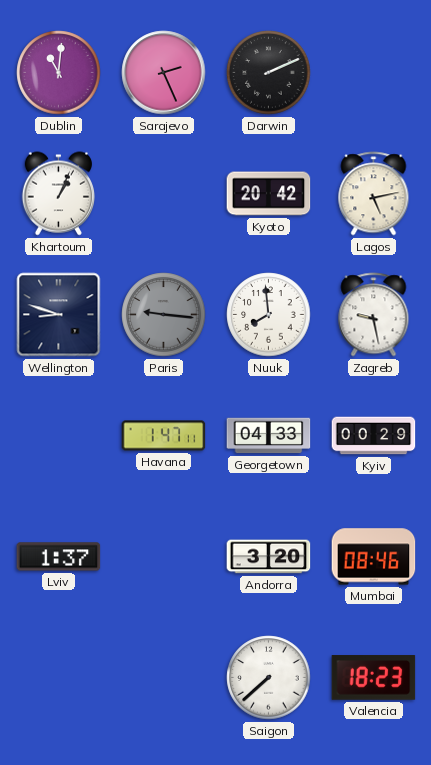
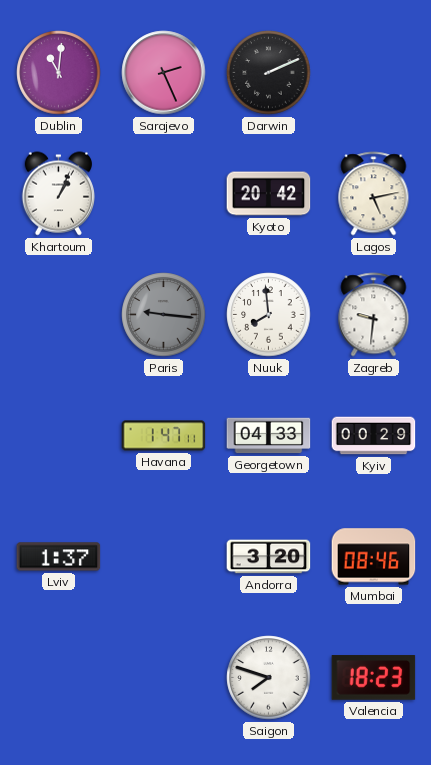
Wellington: 8:48 -> none
Zagreb: 9:28 -> 9:31
Saigon: 7:38 -> 7:48
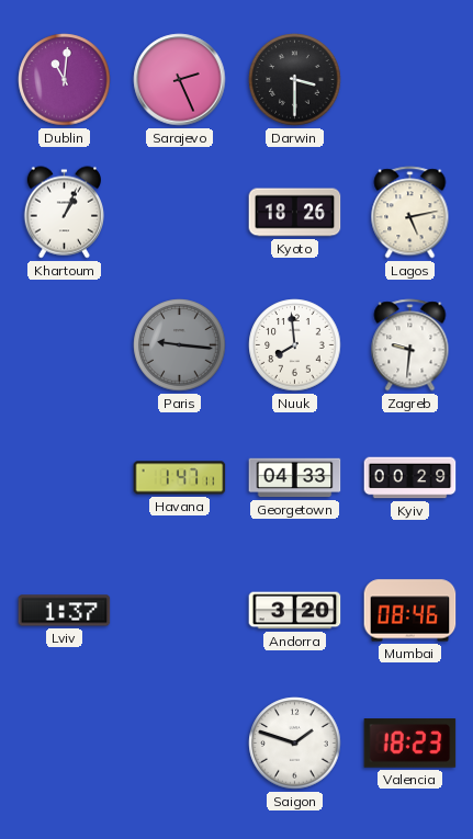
Darwin: 2:11 -> 3:30
Kyoto: 20:42 -> 18:26
Saigon: 7:48 -> 1:48
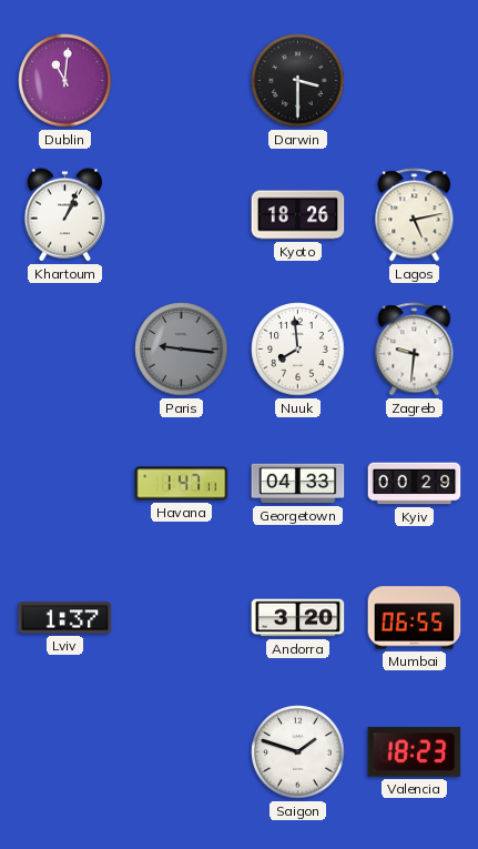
Sarajevo: 2:26 -> none
Mumbai: 08:46 -> 06:55
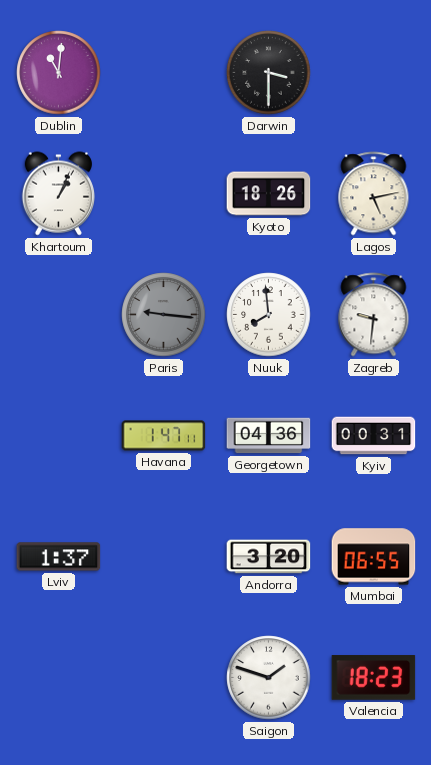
Georgetown: 04:33 -> 04:36
Kyiv: 00:29 -> 00:31
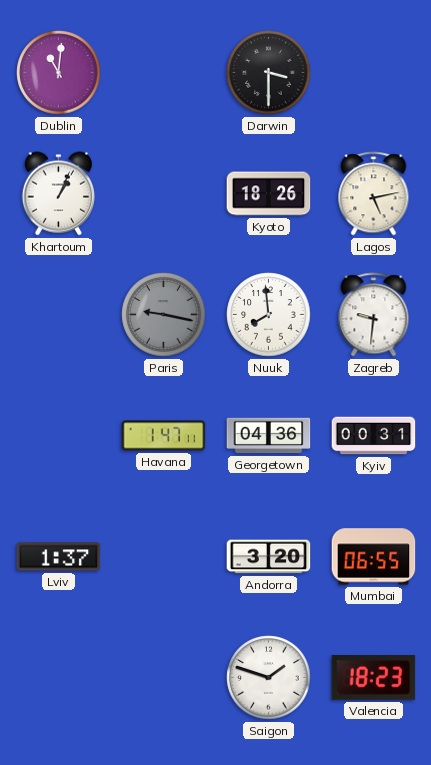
Paris: 9:16 -> 9:17
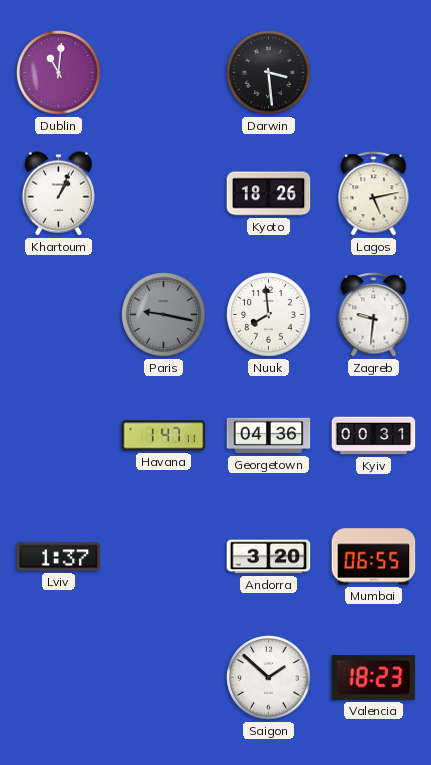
Darwin: 3:30 -> 3:29
Saigon: 1:48 -> 1:52
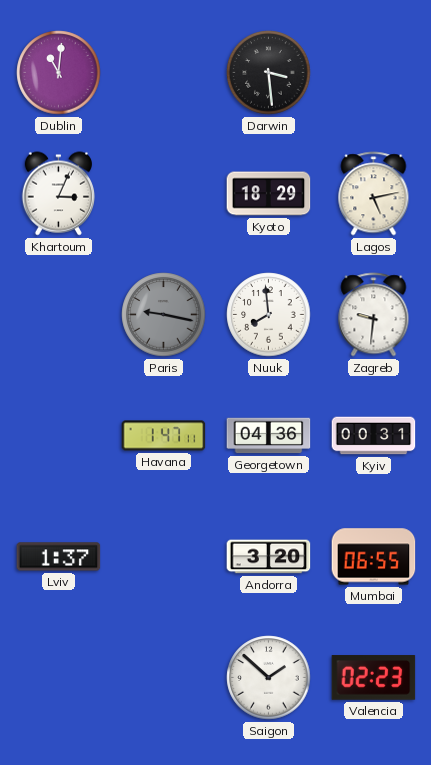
Khartoum: 1:04 -> 3:04
Kyoto: 18:26 -> 18:29
Valencia: 18:23 -> 02:23
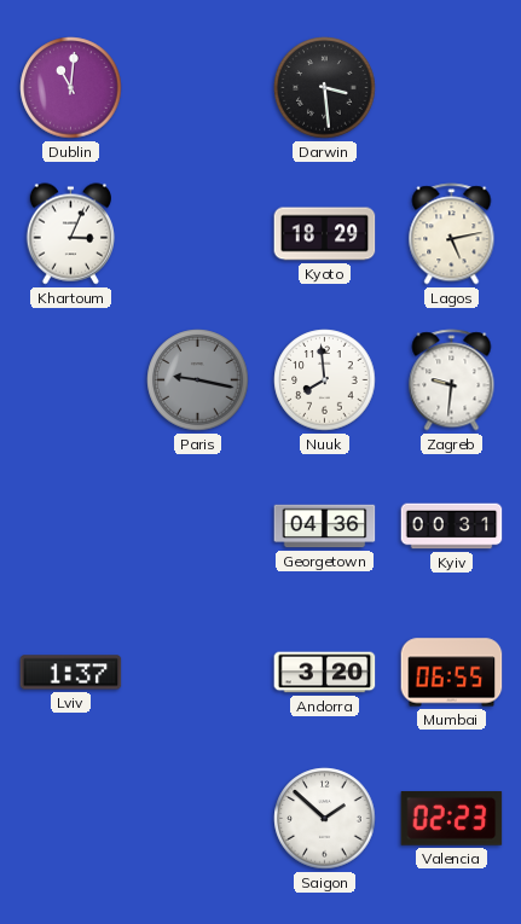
Havana: 1:47 -> none
